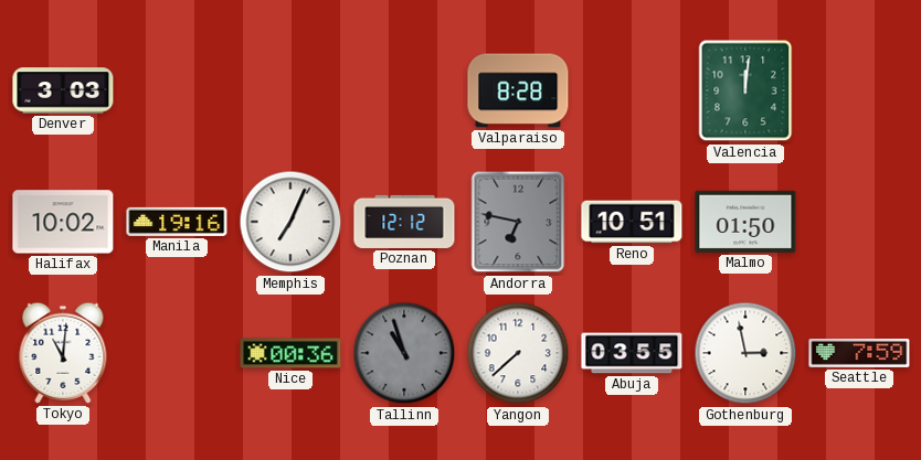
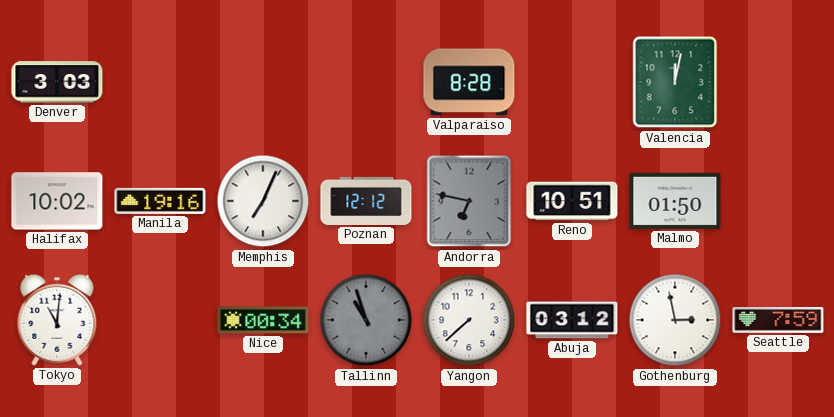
Valencia: 12:01 -> 12:02
Nice: 00:36 -> 00:34
Abuja: 03:55 -> 03:12
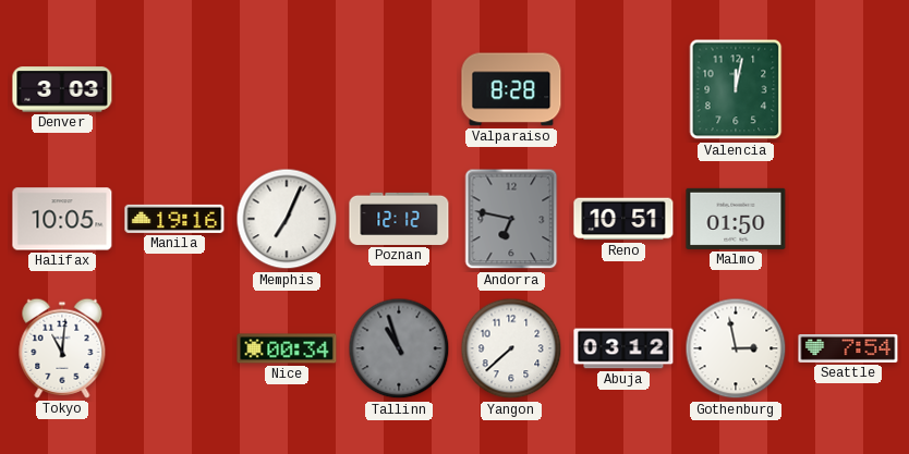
Halifax: 10:02 -> 10:05
Seattle: 7:59 -> 7:54
